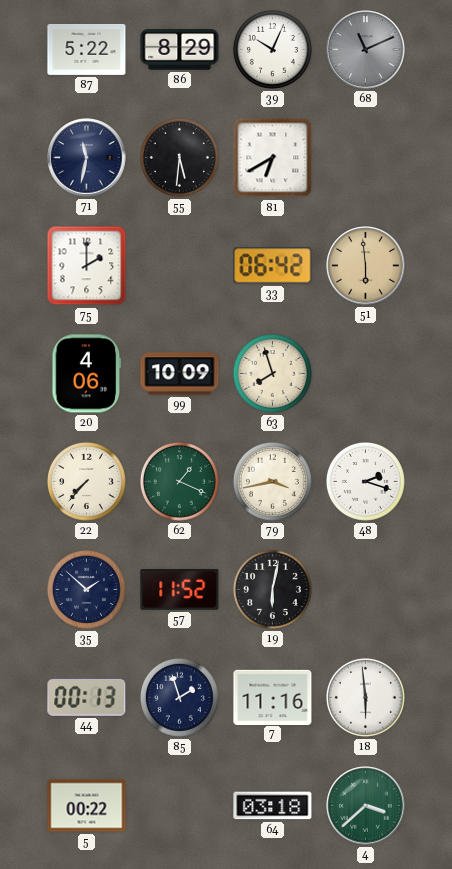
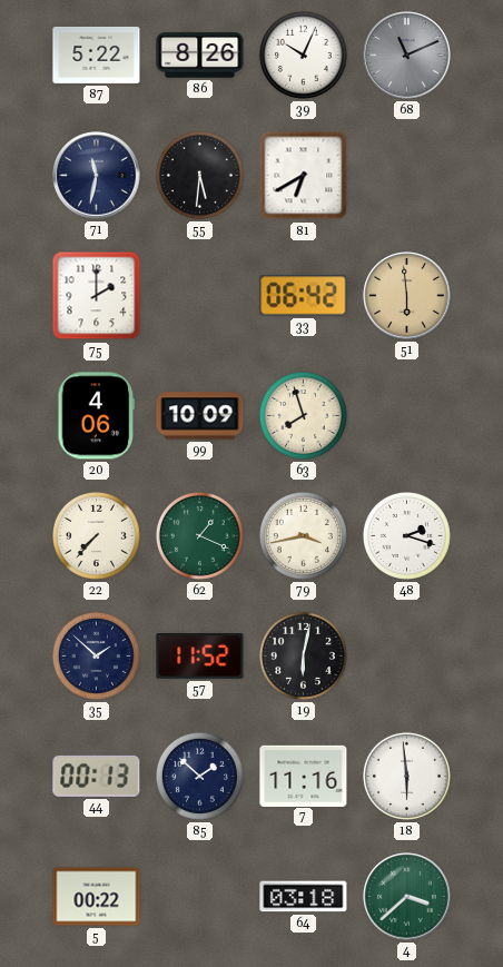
86: 8:29 -> 8:26
85: 1:57 -> 1:52
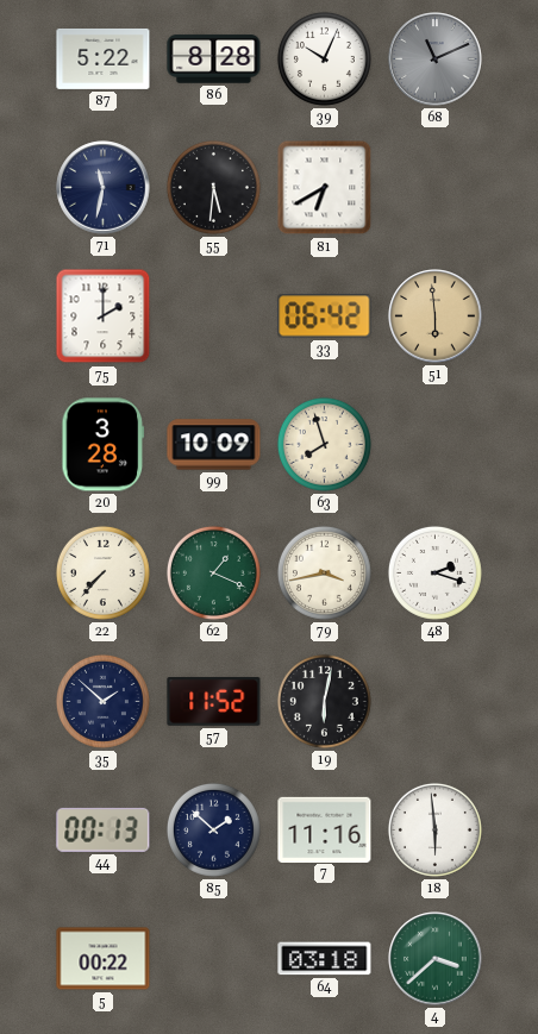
86: 8:26 -> 8:28
20: 4:06 -> 3:28
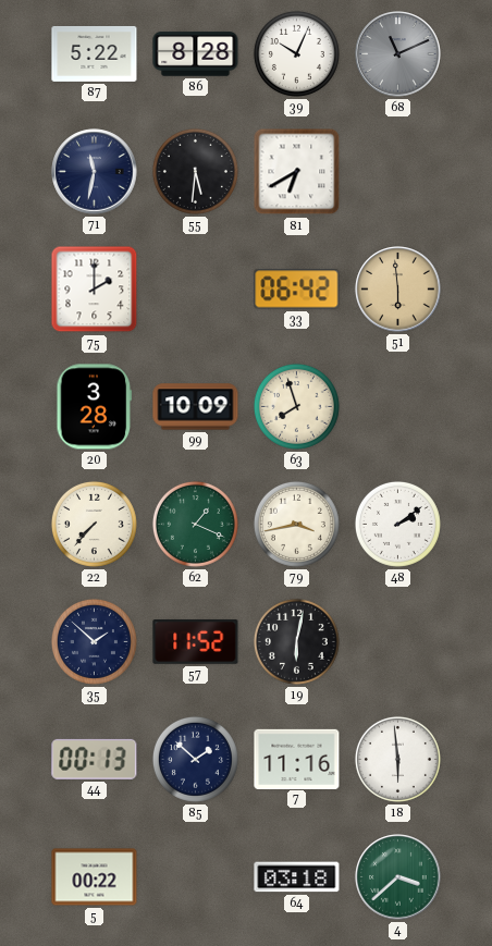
48: 2:18 -> 2:09
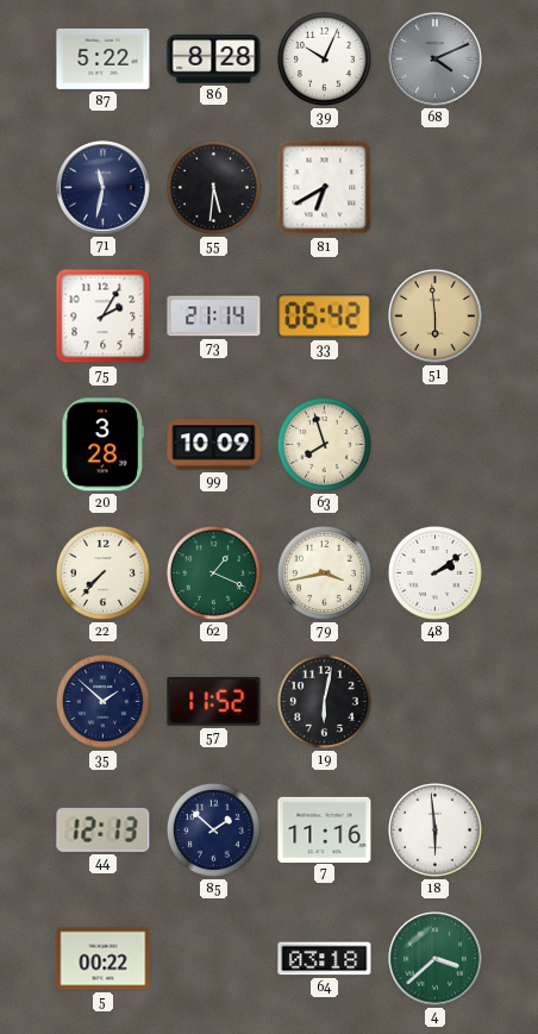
68: 11:11 -> 4:11
75: 2:00 -> 2:05
73: none -> 21:14
44: 00:13 -> 12:13
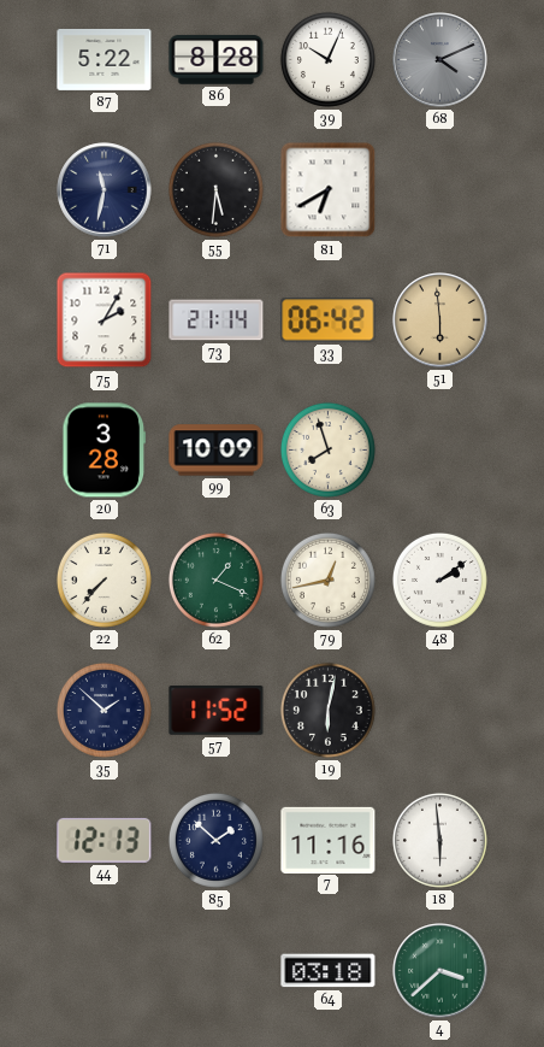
79: 3:43 -> 12:43
5: 00:22 -> none
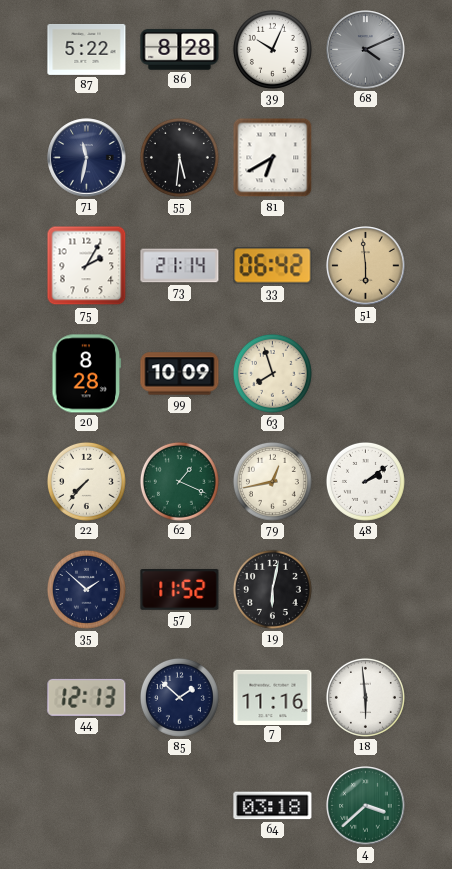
20: 3:28 -> 8:28
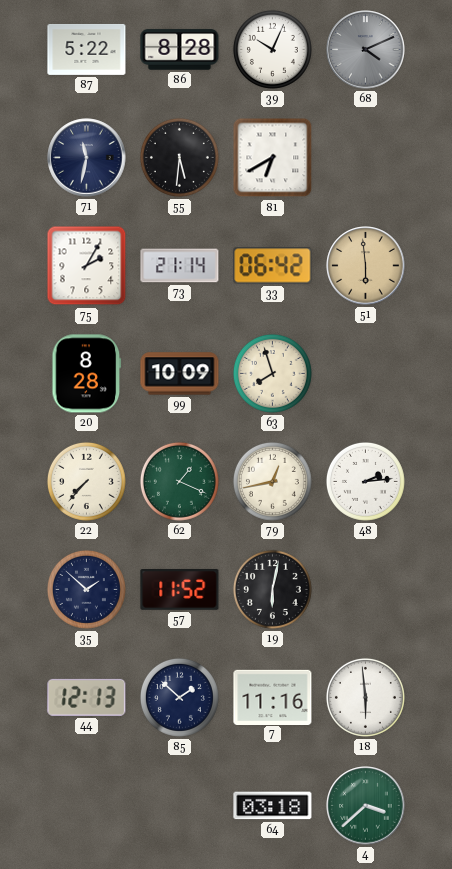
48: 2:09 -> 2:14
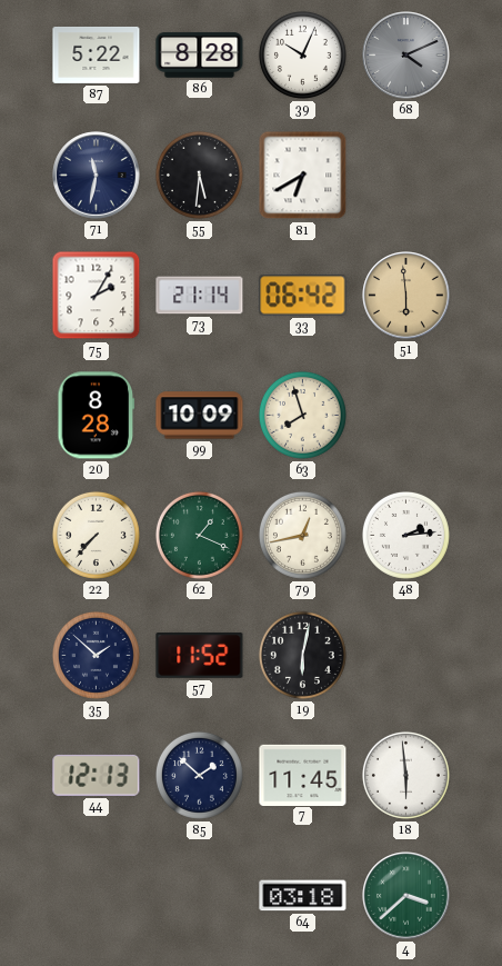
7: 11:16 -> 11:45
